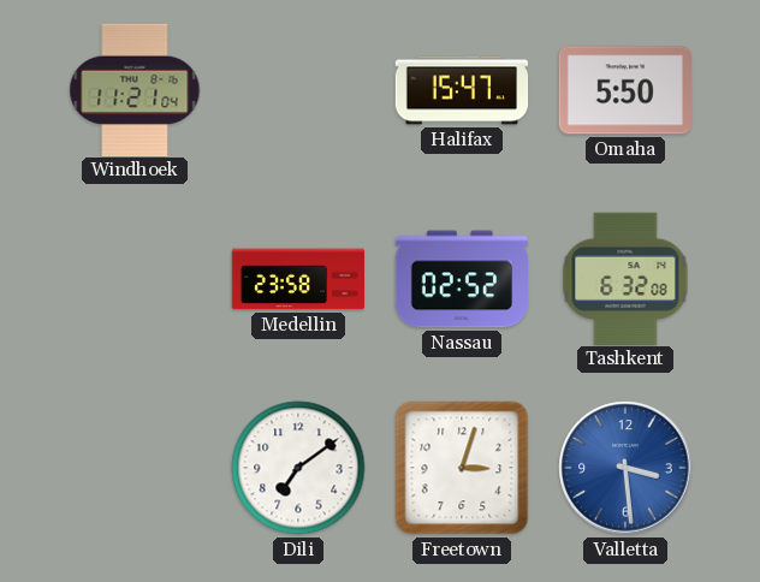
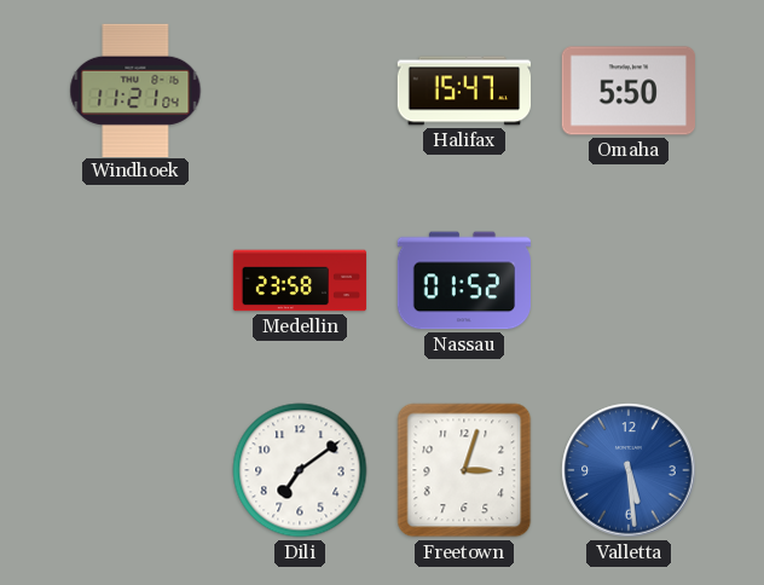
Nassau: 02:52 -> 01:52
Tashkent: 6:32 -> none
Valletta: 3:29 -> 5:29
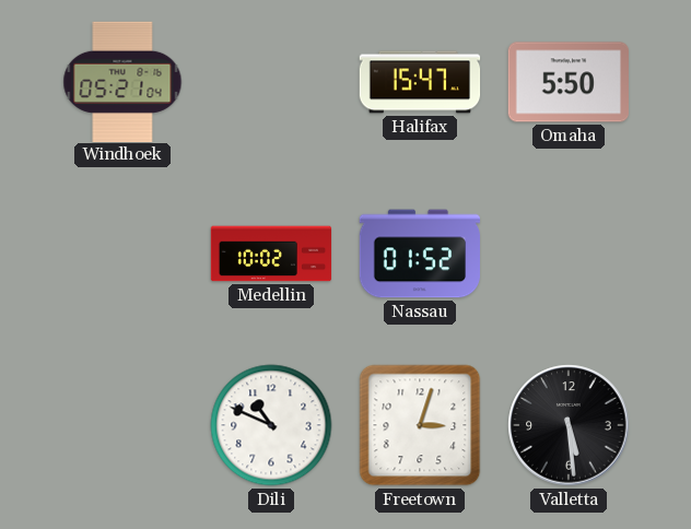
Windhoek: 11:21 -> 05:21
Medellin: 23:58 -> 10:02
Dili: 7:09 -> 10:49
Valletta dial: blue -> black
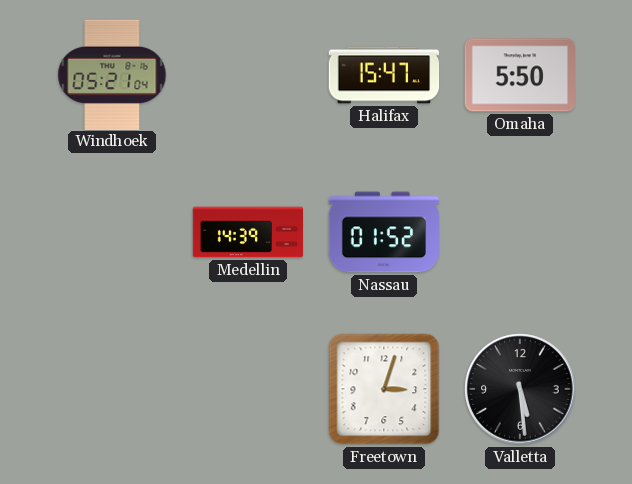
Medellin: 10:02 -> 14:39
Dili: 10:49 -> none
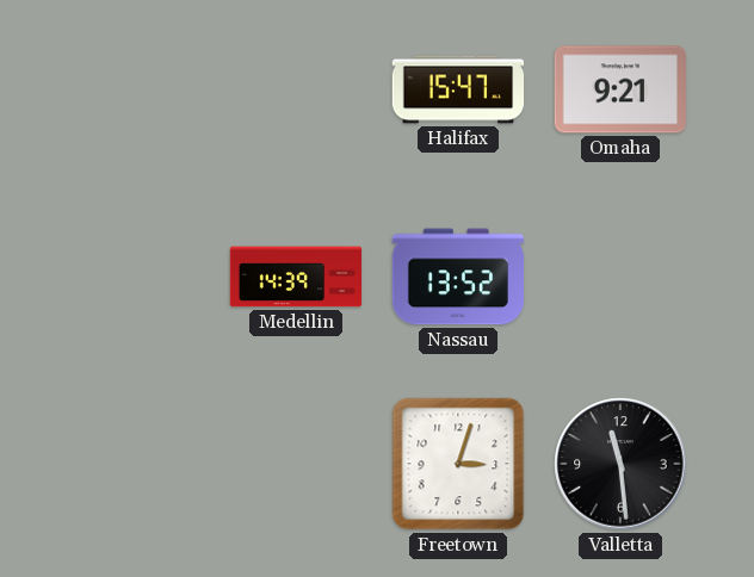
Windhoek: 05:21 -> none
Omaha: 5:50 -> 9:21
Nassau: 01:52 -> 13:52
Valletta: 5:29 -> 11:29
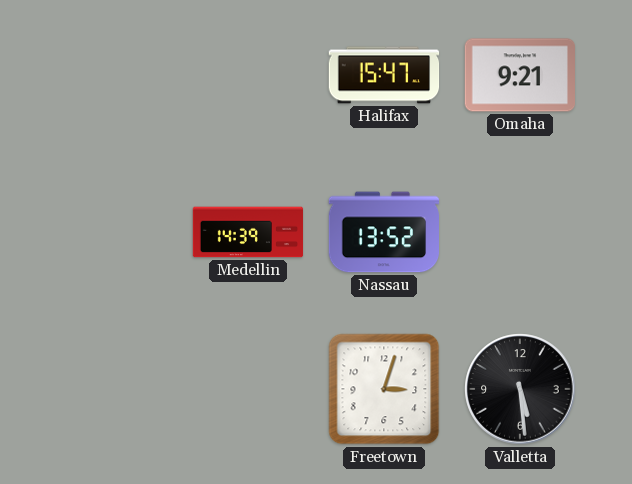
Valletta: 11:29 -> 5:29
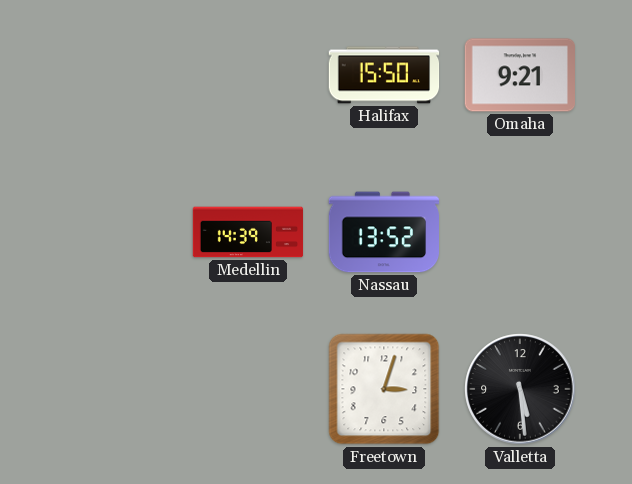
Halifax: 15:47 -> 15:50
